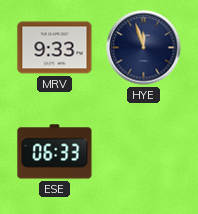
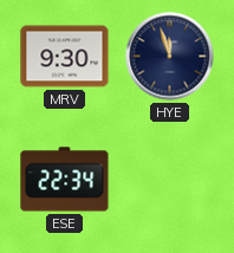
MRV: 9:33 -> 9:30
ESE: 06:33 -> 22:34
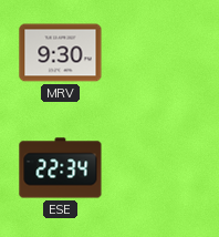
HYE: 11:57 -> none
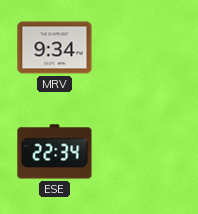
MRV: 9:30 -> 9:34
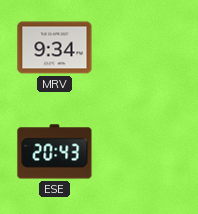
ESE: 22:34 -> 20:43
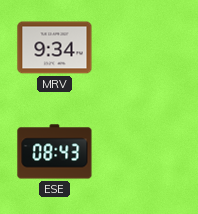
ESE: 20:43 -> 08:43
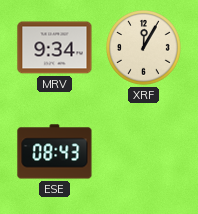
XRF: none -> 12:05
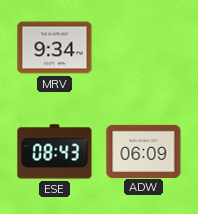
XRF: 12:05 -> none
ADW: none -> 06:09
